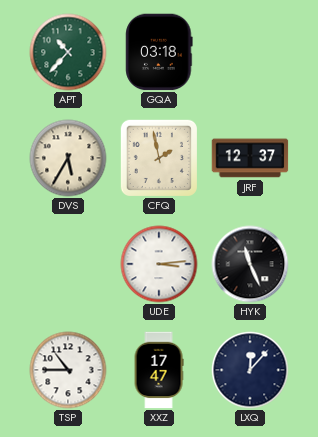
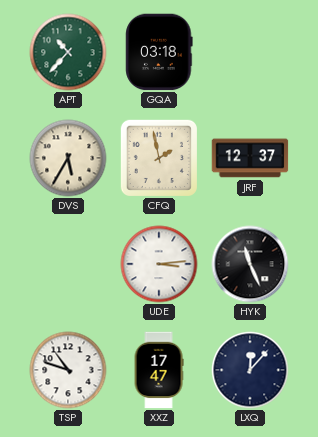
TSP: 10:45 -> 10:48
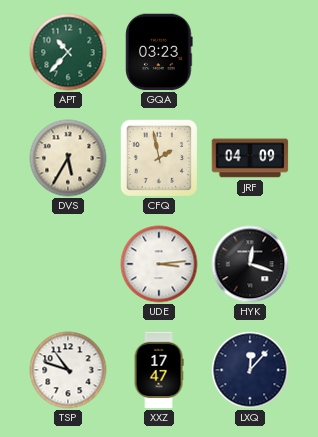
GQA: 03:18 -> 03:23
JRF: 12:37 -> 04:09
HYK: 11:26 -> 12:18
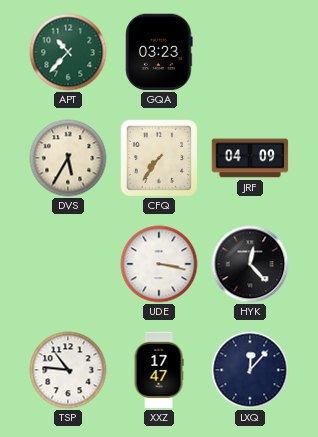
CFQ: 1:58 -> 7:36
UDE: 3:14 -> 3:17
HYK: 12:18 -> 12:23
TSP: 10:48 -> 10:46
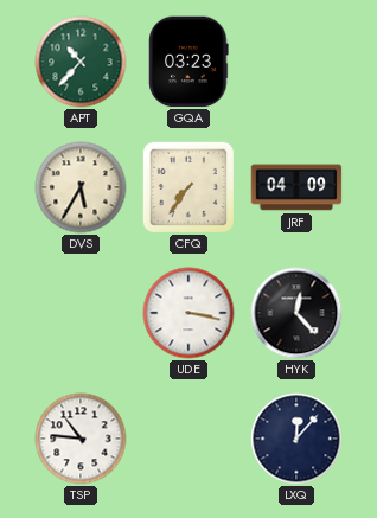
XXZ: 17:47 -> none
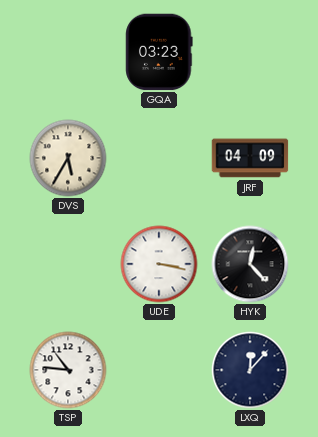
APT: 10:37 -> none
CFQ: 7:36 -> none
